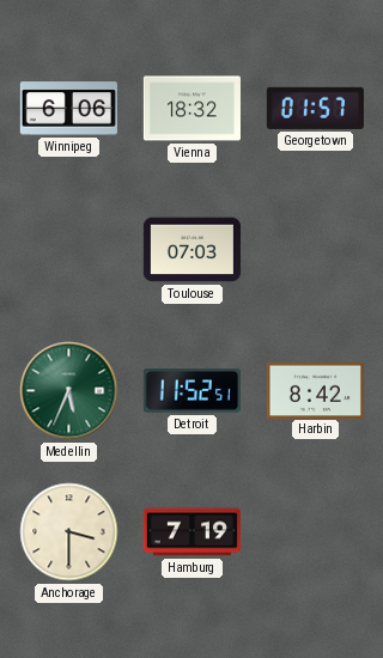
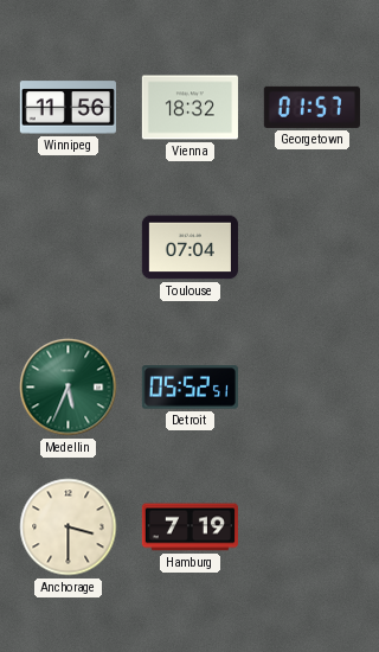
Winnipeg: 6:06 -> 11:56
Toulouse: 07:03 -> 07:04
Detroit: 11:52 -> 05:52
Harbin: 8:42 -> none
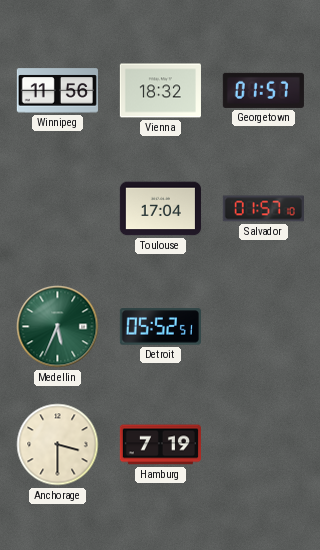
Toulouse: 07:04 -> 17:04
Salvador: none -> 01:57
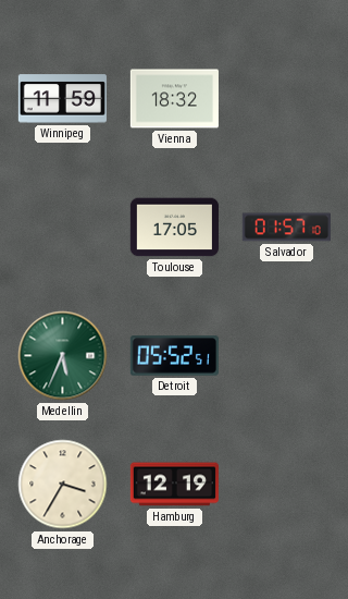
Winnipeg: 11:56 -> 11:59
Georgetown: 01:57 -> none
Toulouse: 17:04 -> 17:05
Anchorage: 3:30 -> 3:35
Hamburg: 7:19 -> 12:19
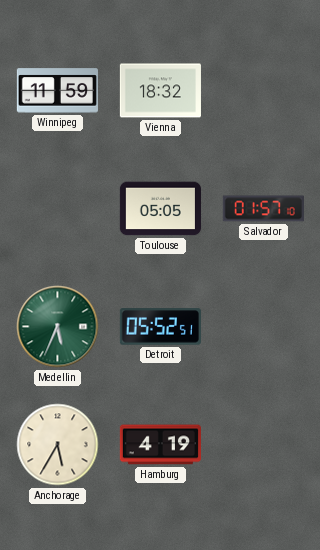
Toulouse: 17:05 -> 05:05
Anchorage: 3:35 -> 5:35
Hamburg: 12:19 -> 4:19
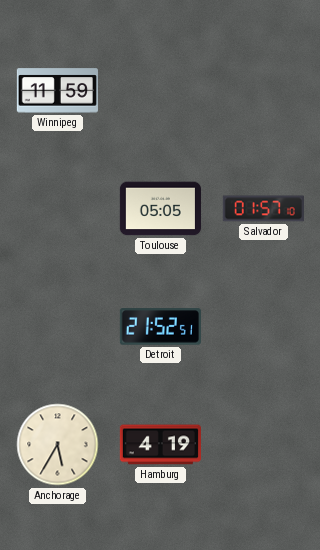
Vienna: 18:32 -> none
Medellin: 5:34 -> none
Detroit: 05:52 -> 21:52
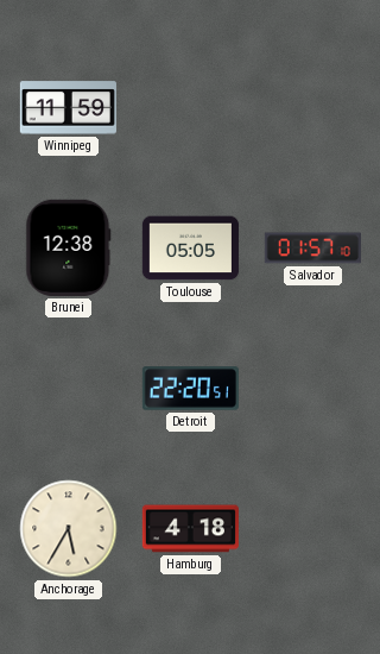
Brunei: none -> 12:38
Detroit: 21:52 -> 22:20
Hamburg: 4:19 -> 4:18
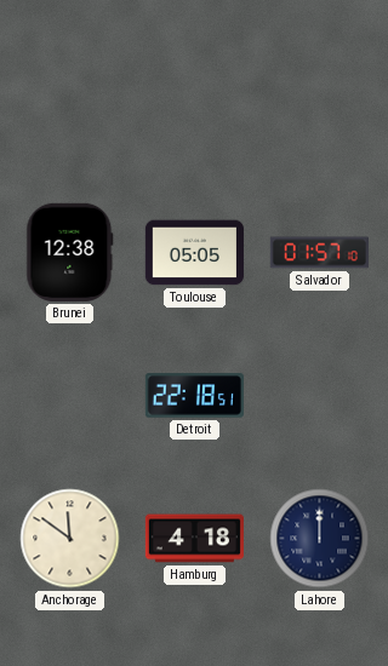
Winnipeg: 11:59 -> none
Detroit: 22:20 -> 22:18
Anchorage: 5:35 -> 11:51
Lahore: none -> 12:00
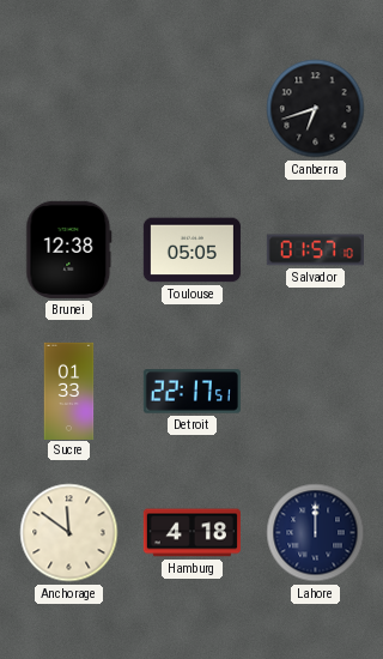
Canberra: none -> 6:42
Sucre: none -> 01:33
Detroit: 22:18 -> 22:17
